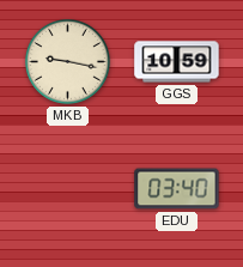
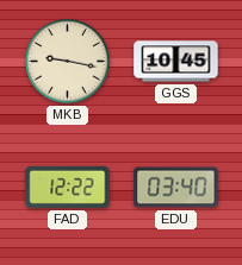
GGS: 10:59 -> 10:45
FAD: none -> 12:22
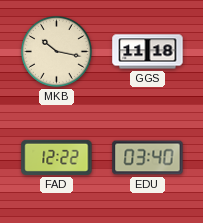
MKB: 9:17 -> 10:17
GGS: 10:45 -> 11:18
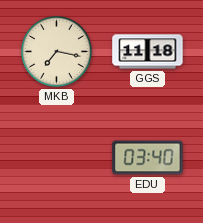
MKB: 10:17 -> 7:17
FAD: 12:22 -> none
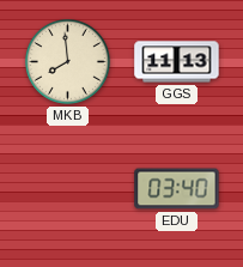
MKB: 7:17 -> 7:59
GGS: 11:18 -> 11:13
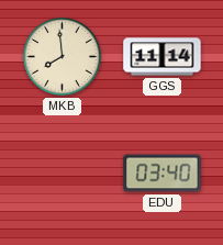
GGS: 11:13 -> 11:14
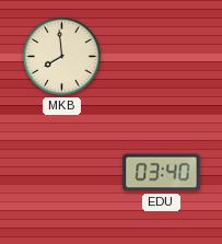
GGS: 11:14 -> none
